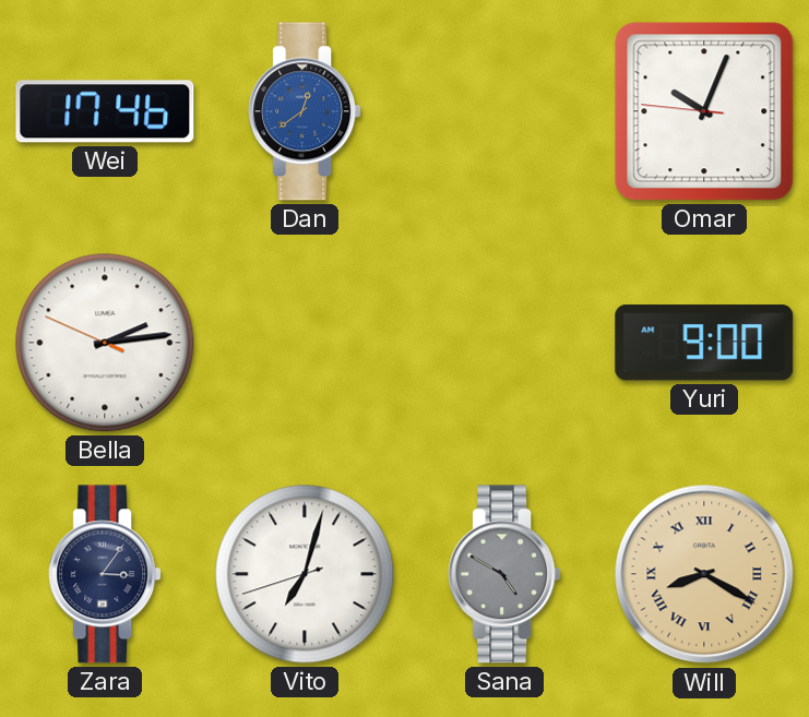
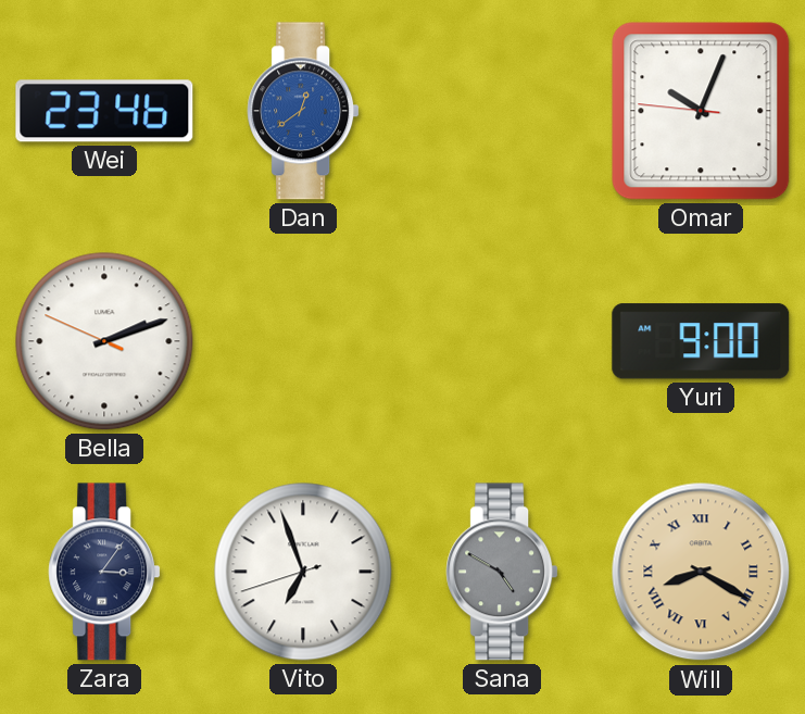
Wei: 17:46 -> 23:46
Bella: 2:13 -> 2:11
Vito: 7:02 -> 6:56
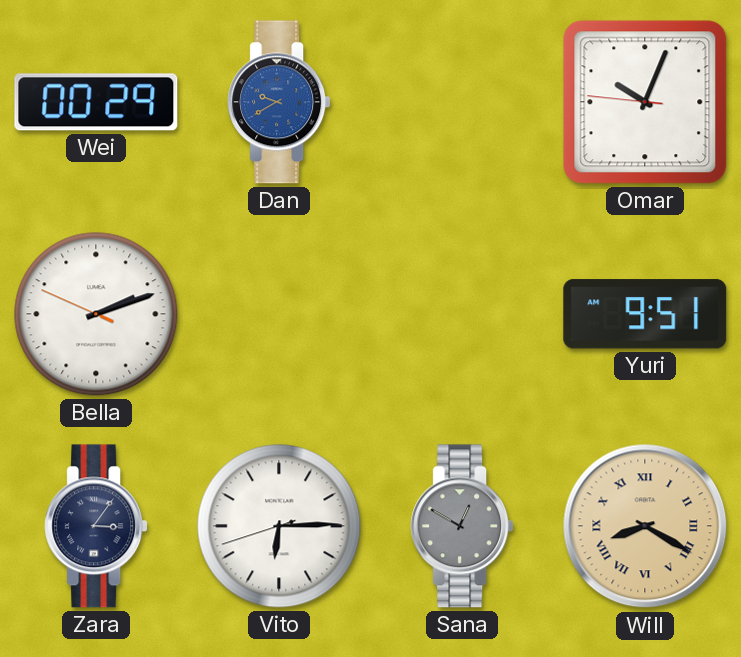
Wei: 23:46 -> 00:29
Dan: 12:39 -> 9:40
Yuri: 9:00 -> 9:51
Vito: 6:56 -> 6:14
Sana: 4:50 -> 12:50
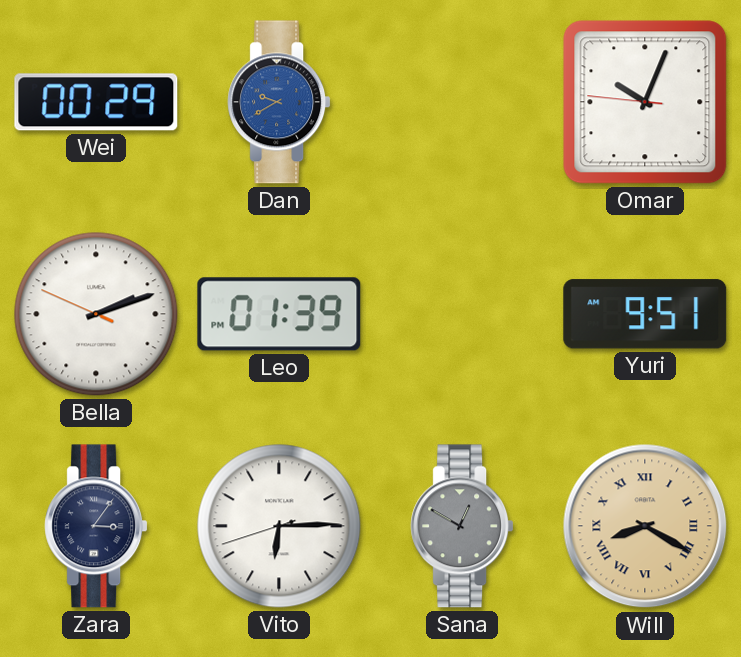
Leo: none -> 01:39
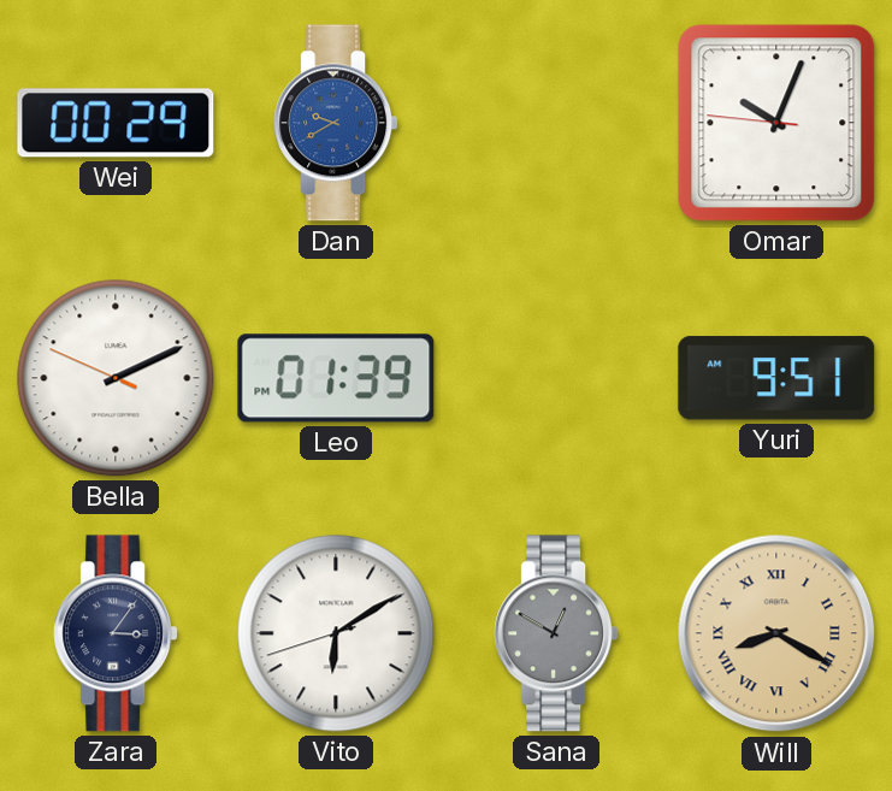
Bella: 2:11 -> 2:10
Vito: 6:14 -> 6:09
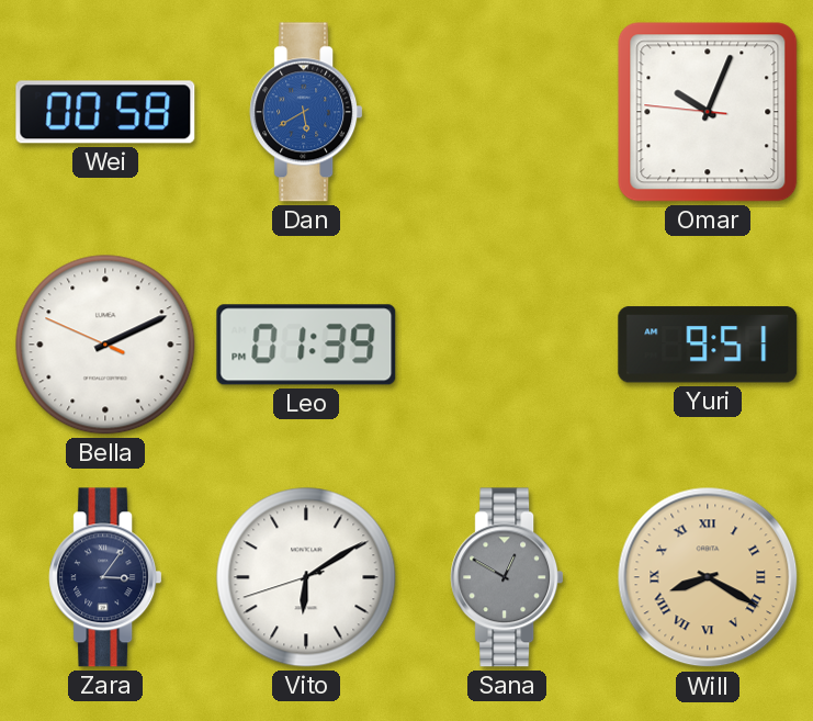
Wei: 00:29 -> 00:58
Dan: 9:40 -> 5:40
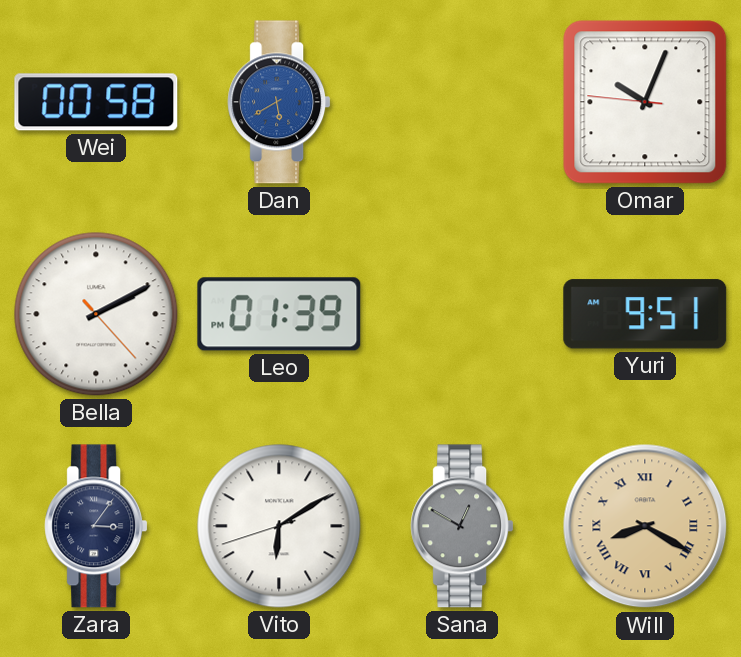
Bella: 2:10:49 -> 2:10:23
